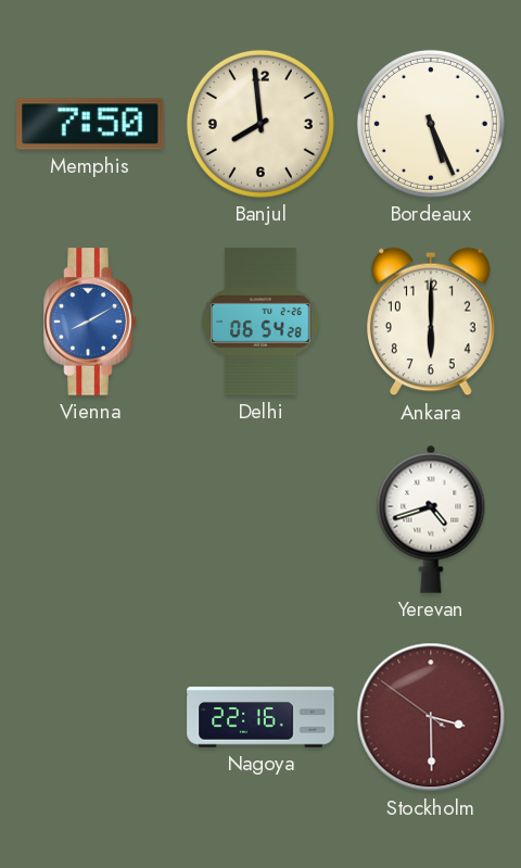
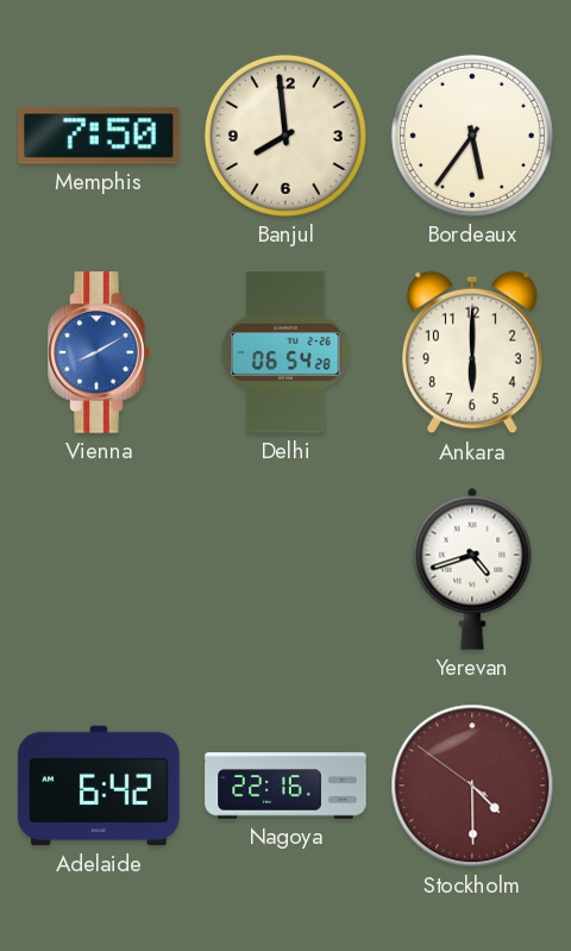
Bordeaux: 5:26 -> 5:36
Adelaide: none -> 6:42
Stockholm: 3:29 -> 4:29
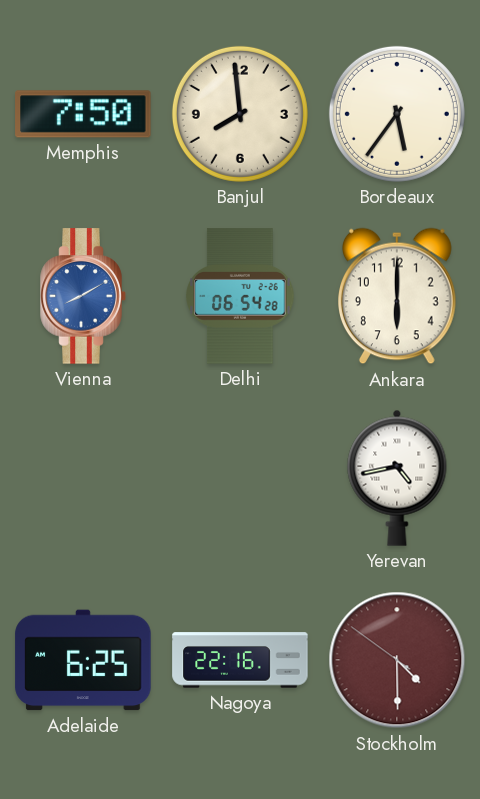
Yerevan: 4:42 -> 4:43
Adelaide: 6:42 -> 6:25
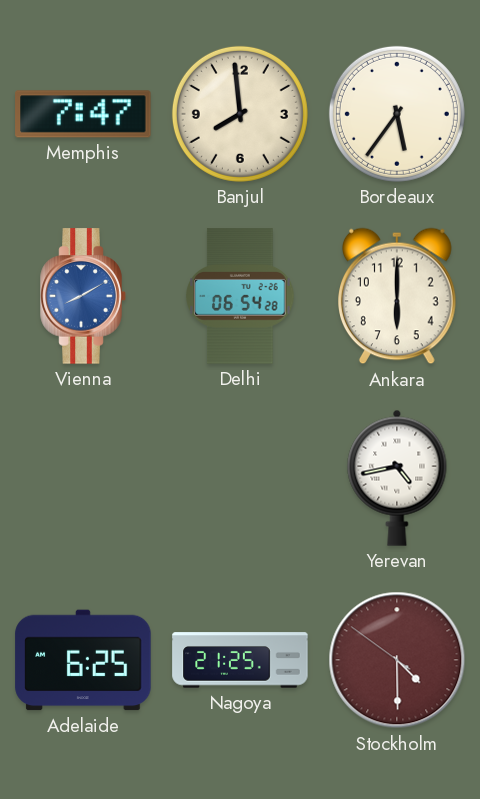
Memphis: 7:50 -> 7:47
Nagoya: 22:16 -> 21:25
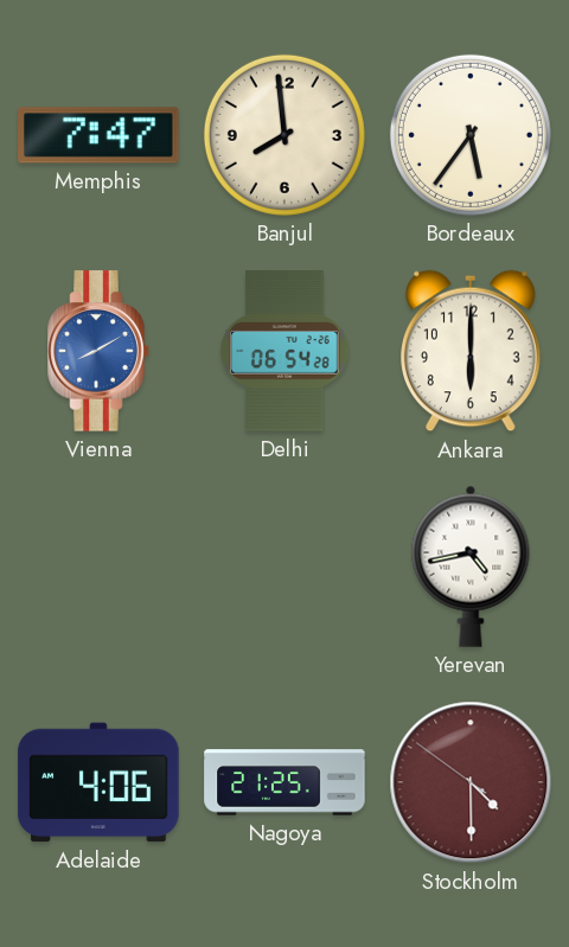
Adelaide: 6:25 -> 4:06
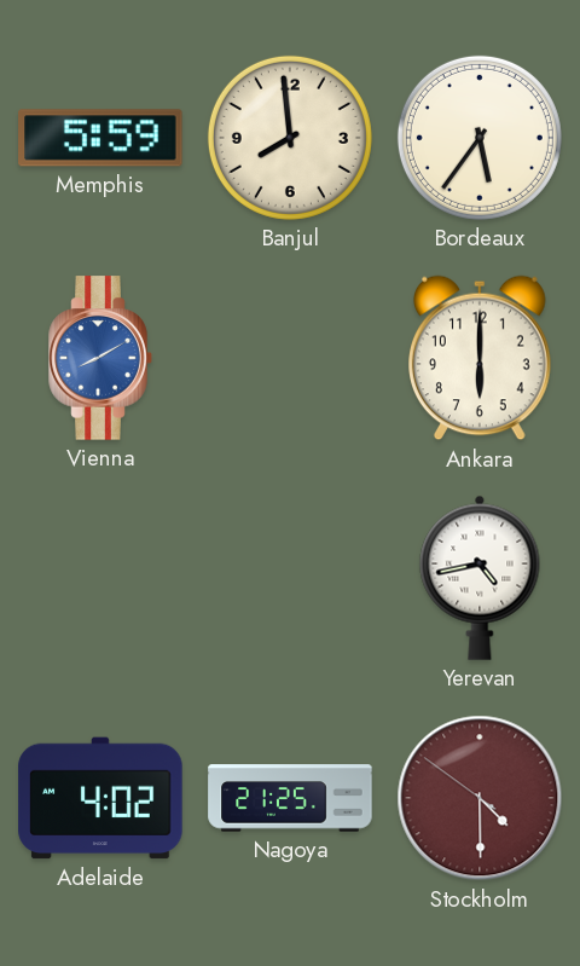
Memphis: 7:47 -> 5:59
Delhi: 06:54 -> none
Adelaide: 4:06 -> 4:02
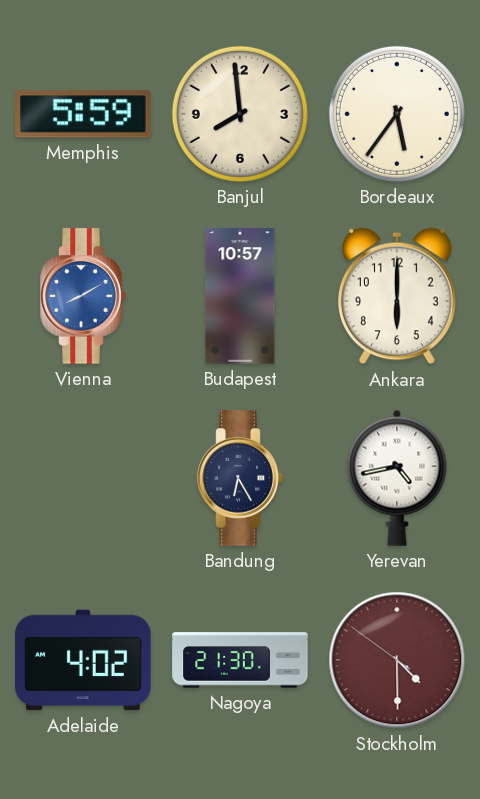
Budapest: none -> 10:57
Bandung: none -> 6:25
Nagoya: 21:25 -> 21:30
